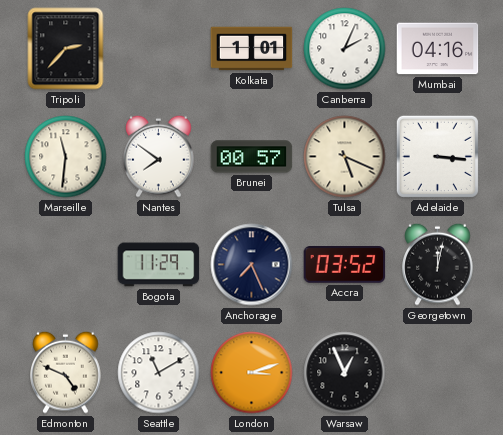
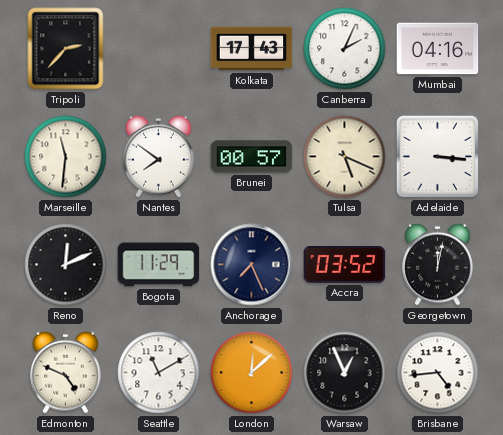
Kolkata: 1:01 -> 17:43
Reno: none -> 12:11
London: 3:12 -> 12:08
Brisbane: none -> 4:44
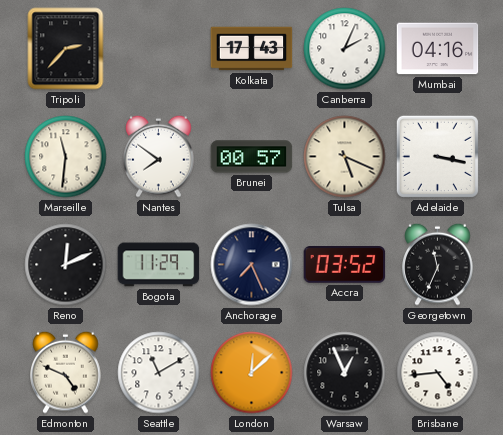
Adelaide: 3:16 -> 3:17
Georgetown: 12:02 -> 11:34
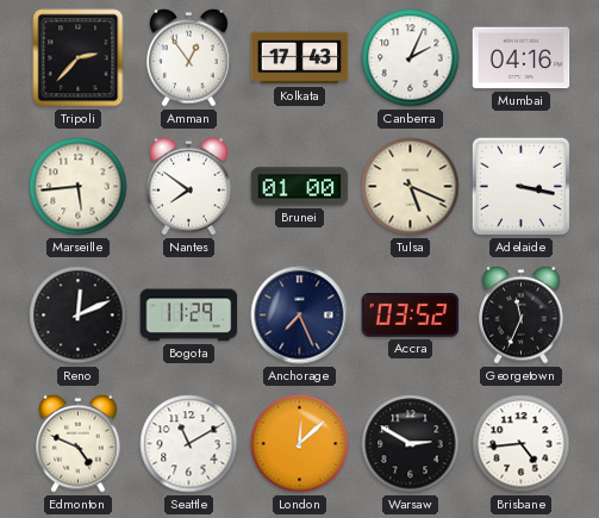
Amman: none -> 12:54
Marseille: 11:31 -> 5:44
Brunei: 00:57 -> 01:00
Warsaw: 12:56 -> 2:50
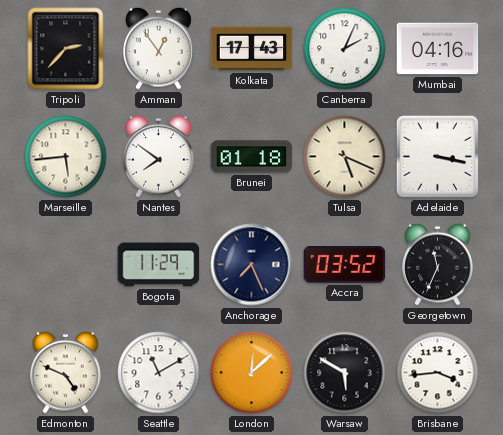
Brunei: 01:00 -> 01:18
Reno: 12:11 -> none
Warsaw: 2:50 -> 5:50
Brisbane: 4:44 -> 3:44
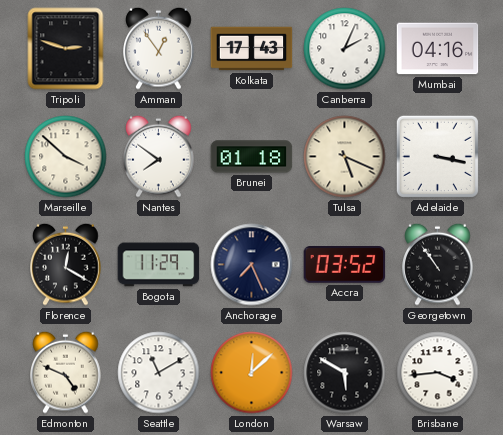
Tripoli: 2:37 -> 2:48
Marseille: 5:44 -> 3:52
Florence: none -> 12:20
Georgetown: 11:34 -> 10:54
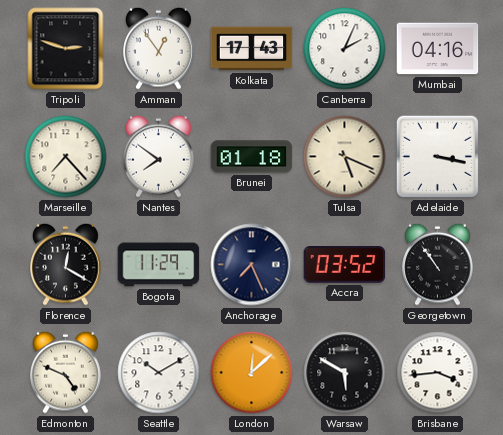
Marseille: 3:52 -> 7:23
Seattle: 11:10 -> 10:10
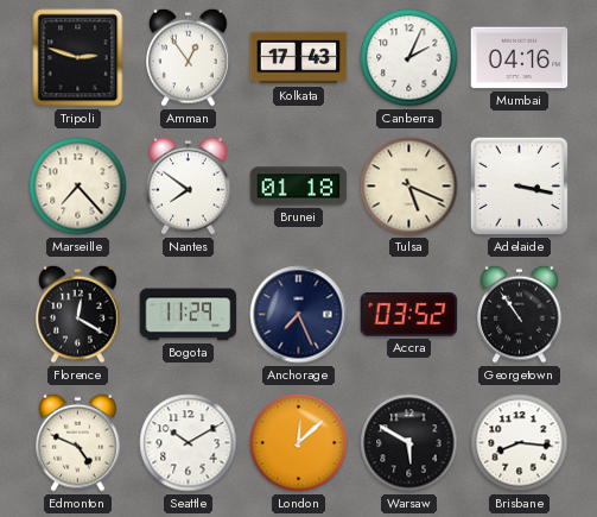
Brisbane: 3:44 -> 8:16
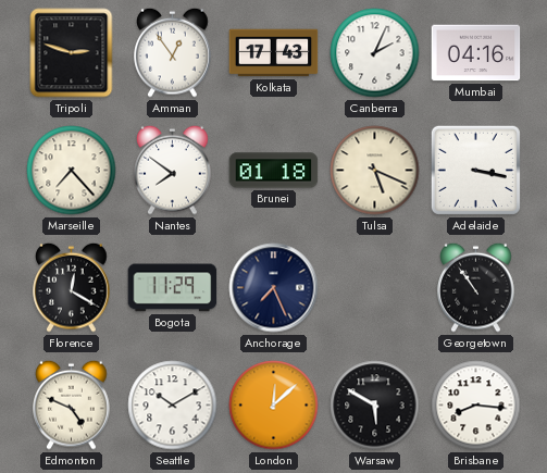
Accra: 03:52 -> none
